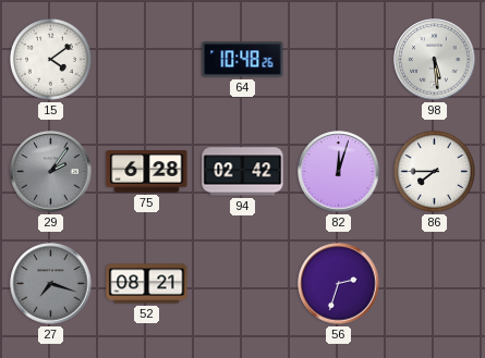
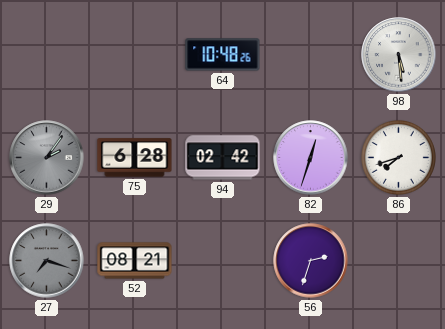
15: 4:09 -> none
82: 12:03 -> 12:33
86: 7:45 -> 7:42
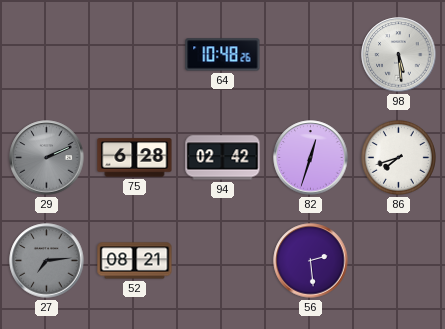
29: 2:06 -> 2:11
27: 7:18 -> 7:14
56: 2:33 -> 2:29
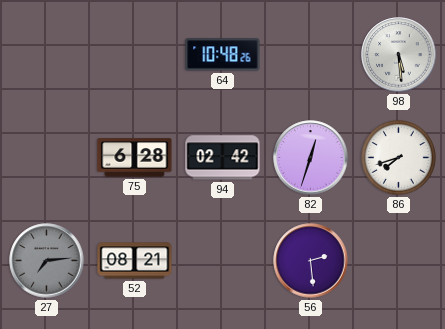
29: 2:11 -> none
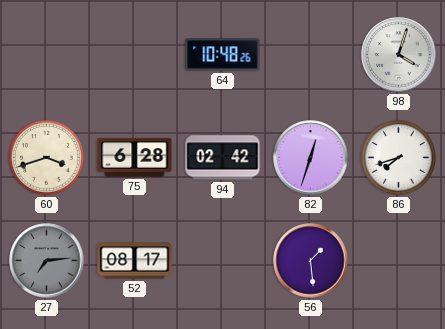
98: 5:29 -> 4:03
60: none -> 3:42
52: 08:21 -> 08:17
56: 2:29 -> 1:29
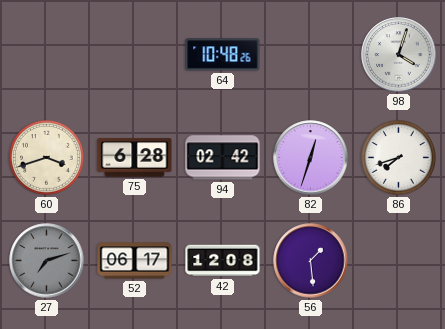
27: 7:14 -> 7:12
52: 08:17 -> 06:17
42: none -> 12:08
